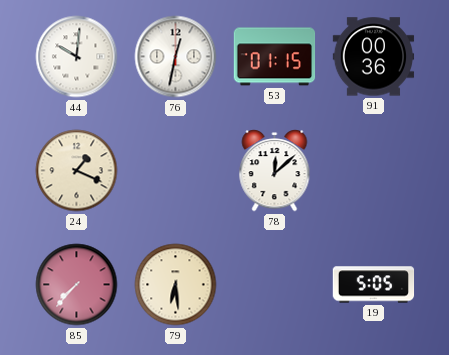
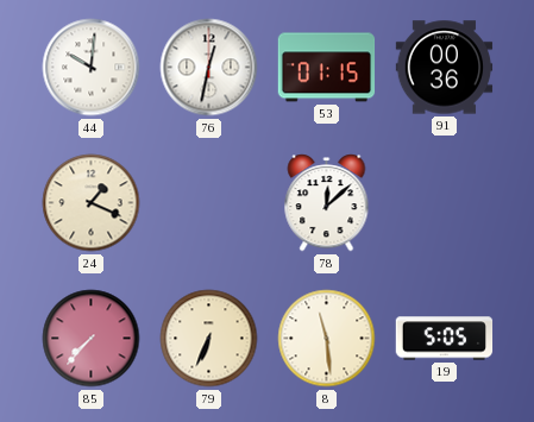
79: 6:29 -> 6:34
8: none -> 11:29
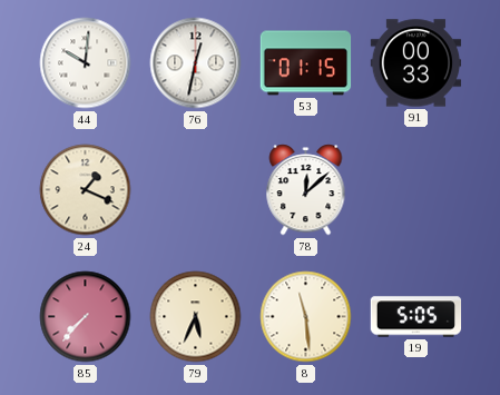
91: 00:36 -> 00:33
79: 6:34 -> 5:34
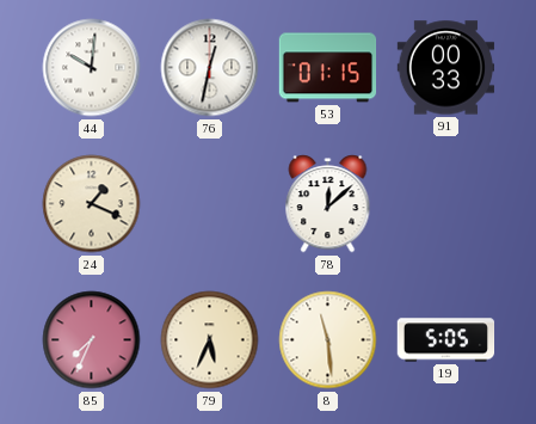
85: 7:37 -> 7:34
